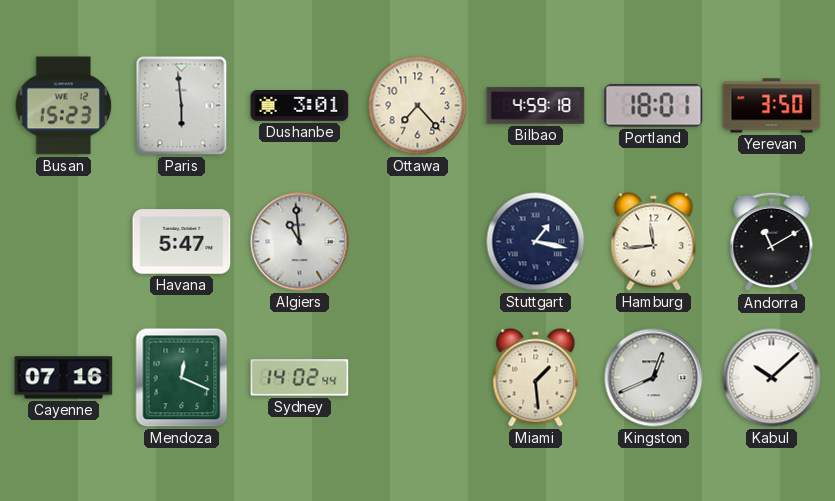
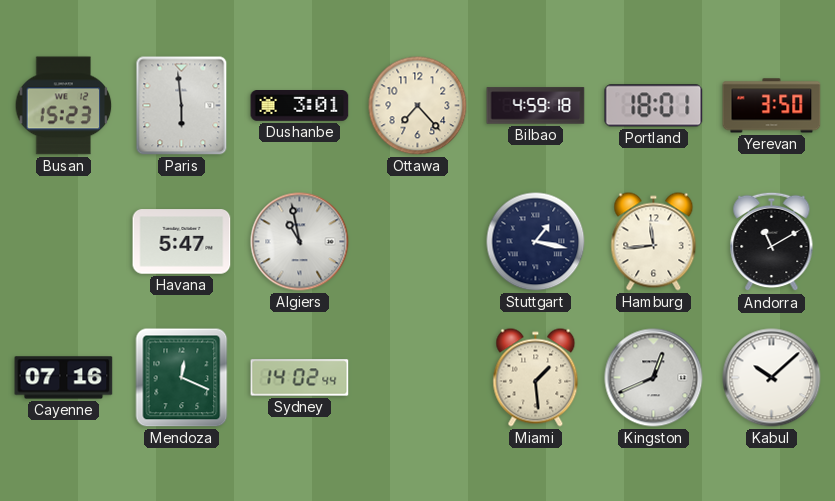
Algiers: 10:59 -> 10:58
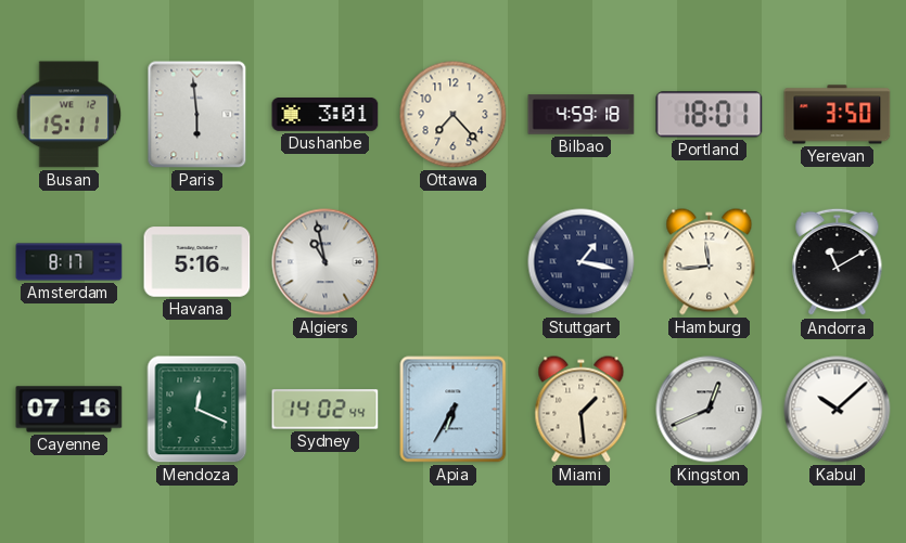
Busan: 15:23 -> 15:11
Amsterdam: none -> 8:17
Havana: 5:47 -> 5:16
Apia: none -> 6:35
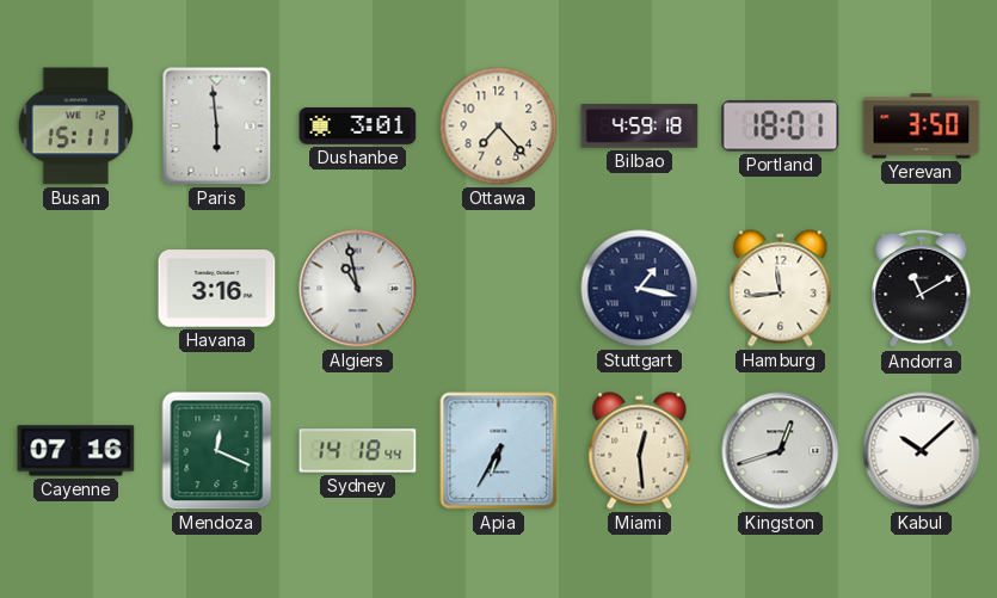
Amsterdam: 8:17 -> none
Havana: 5:16 -> 3:16
Sydney: 14:02 -> 14:18
Miami: 1:29 -> 12:29
Kingston: 12:41 -> 12:42
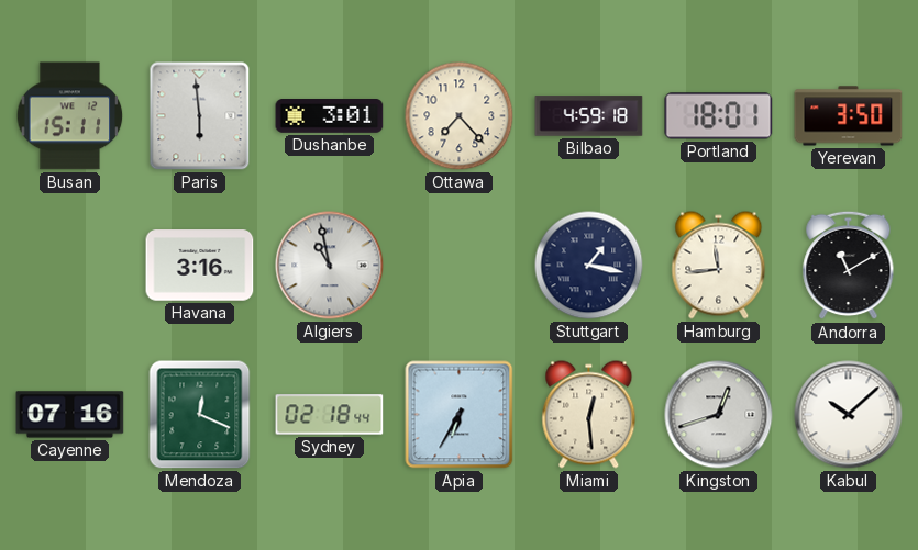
Sydney: 14:18 -> 02:18
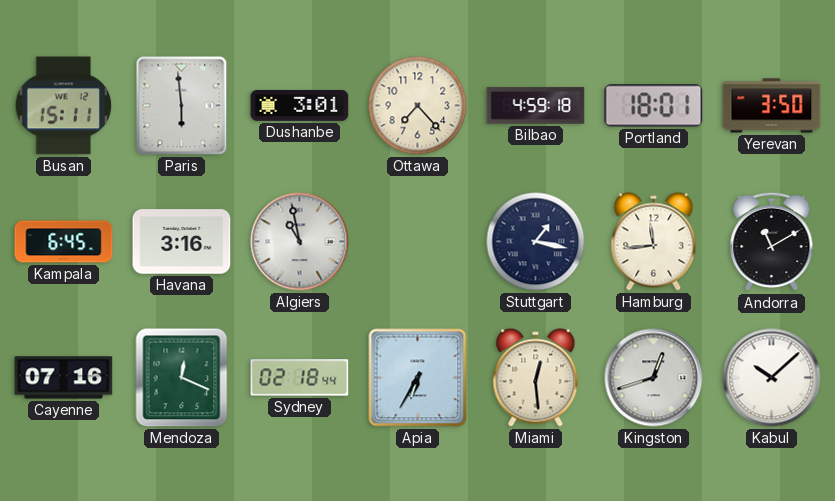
Kampala: none -> 6:45
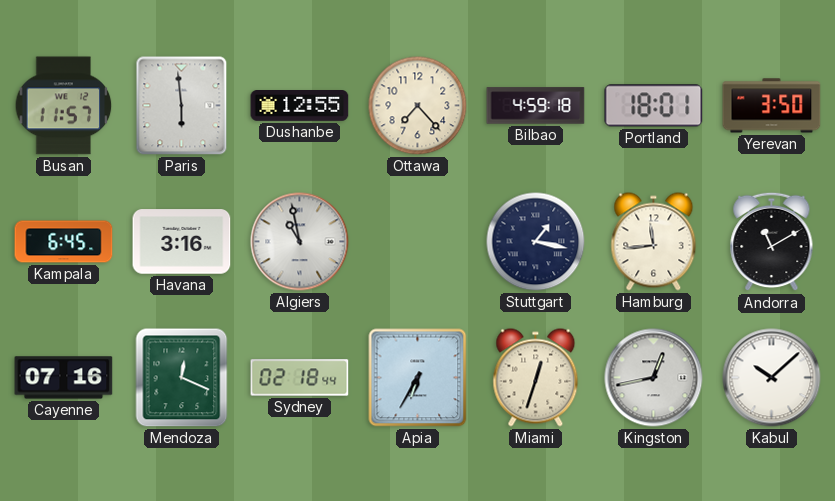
Busan: 15:11 -> 11:57
Dushanbe: 3:01 -> 12:55
Miami: 12:29 -> 12:33
Kingston: 12:42 -> 12:43
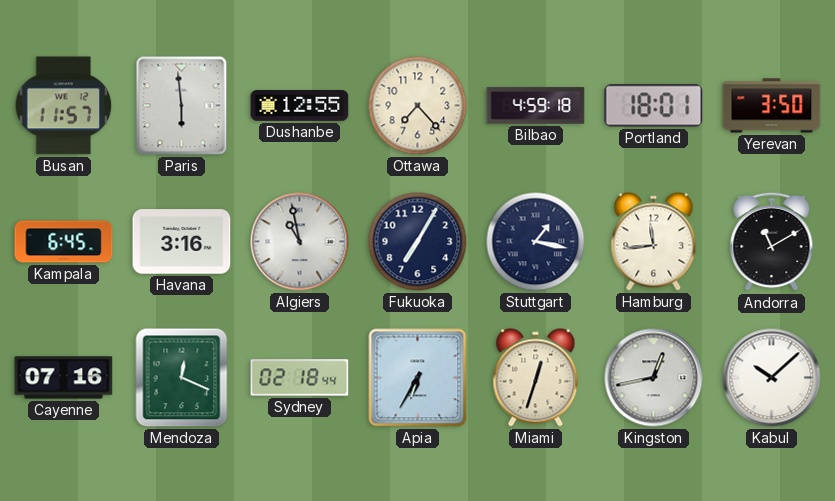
Fukuoka: none -> 7:05
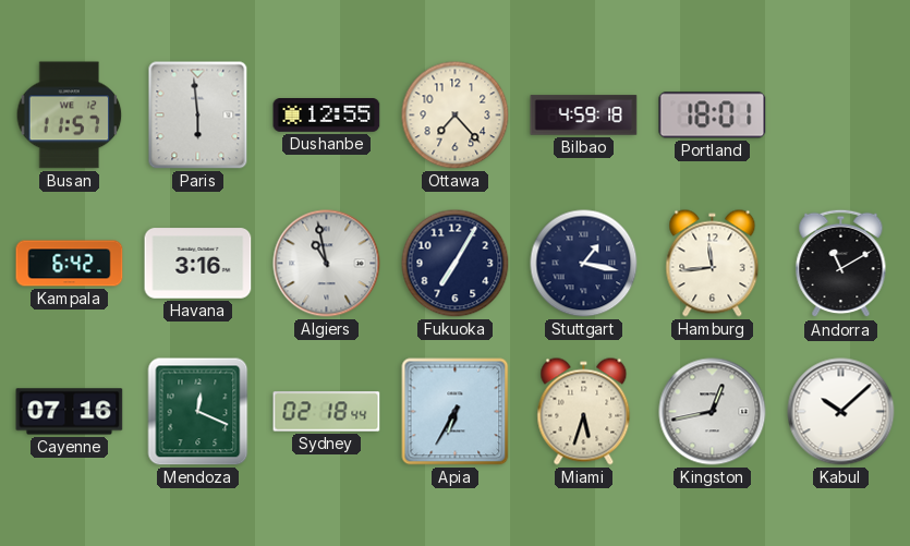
Yerevan: 3:50 -> none
Kampala: 6:45 -> 6:42
Miami: 12:33 -> 5:33
